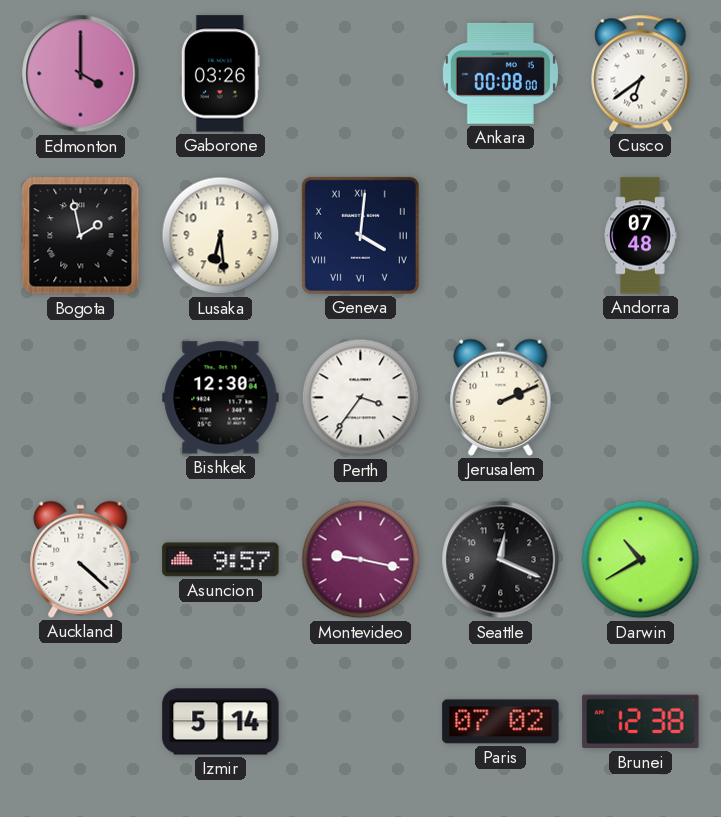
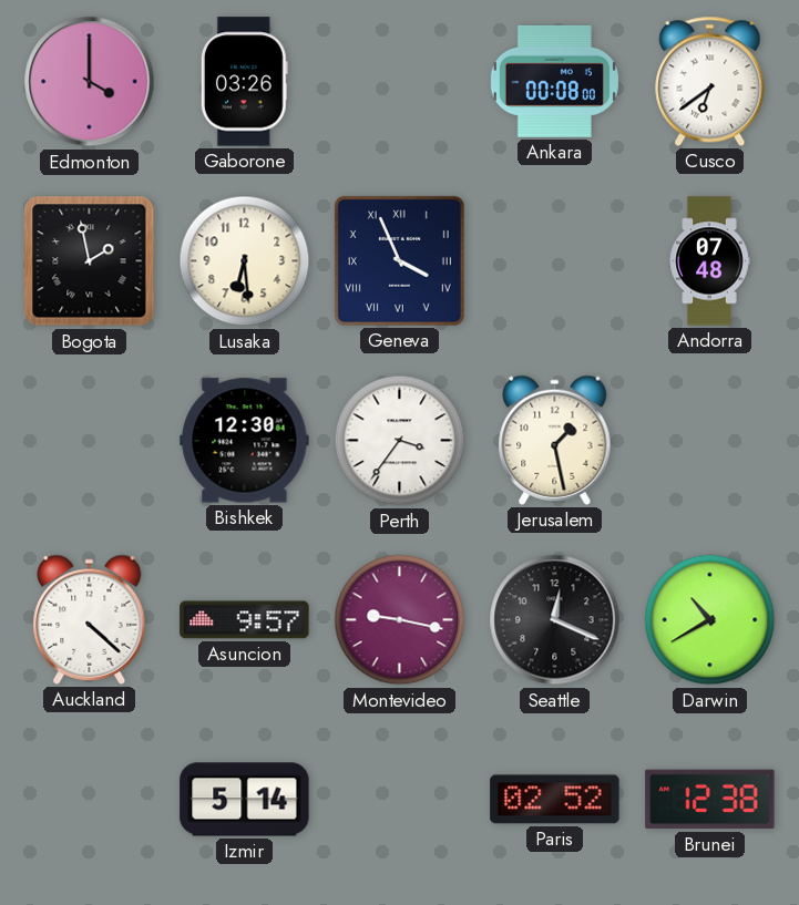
Geneva: 4:01 -> 3:56
Jerusalem: 2:11 -> 1:28
Paris: 07:02 -> 02:52
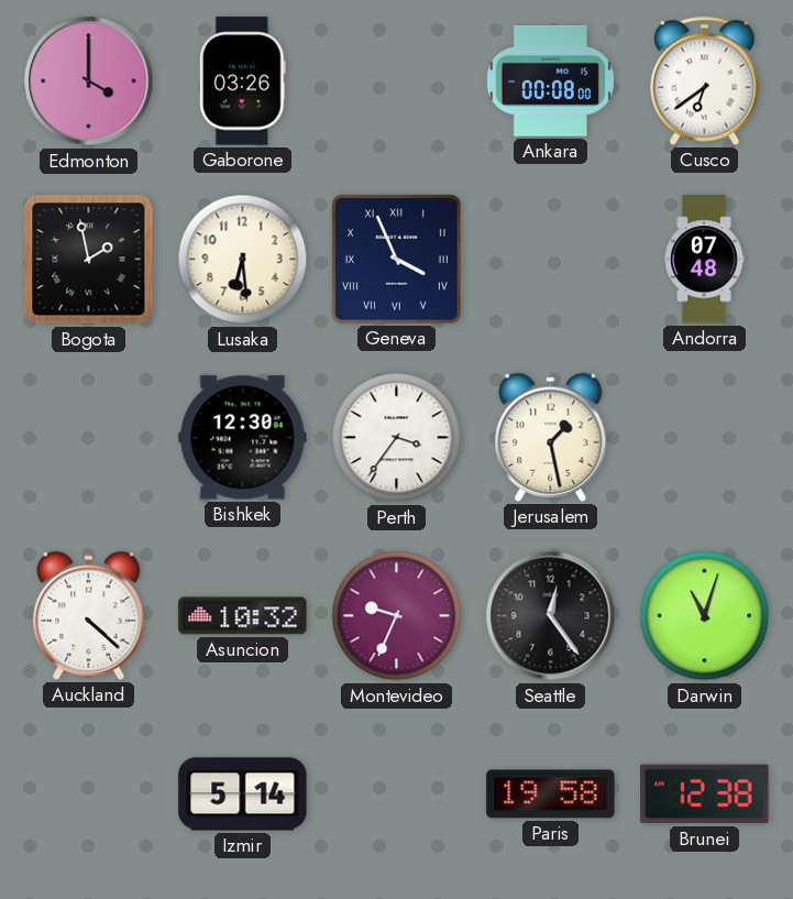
Asuncion: 9:57 -> 10:32
Montevideo: 9:17 -> 9:34
Seattle: 12:19 -> 12:24
Darwin: 10:40 -> 11:03
Paris: 02:52 -> 19:58
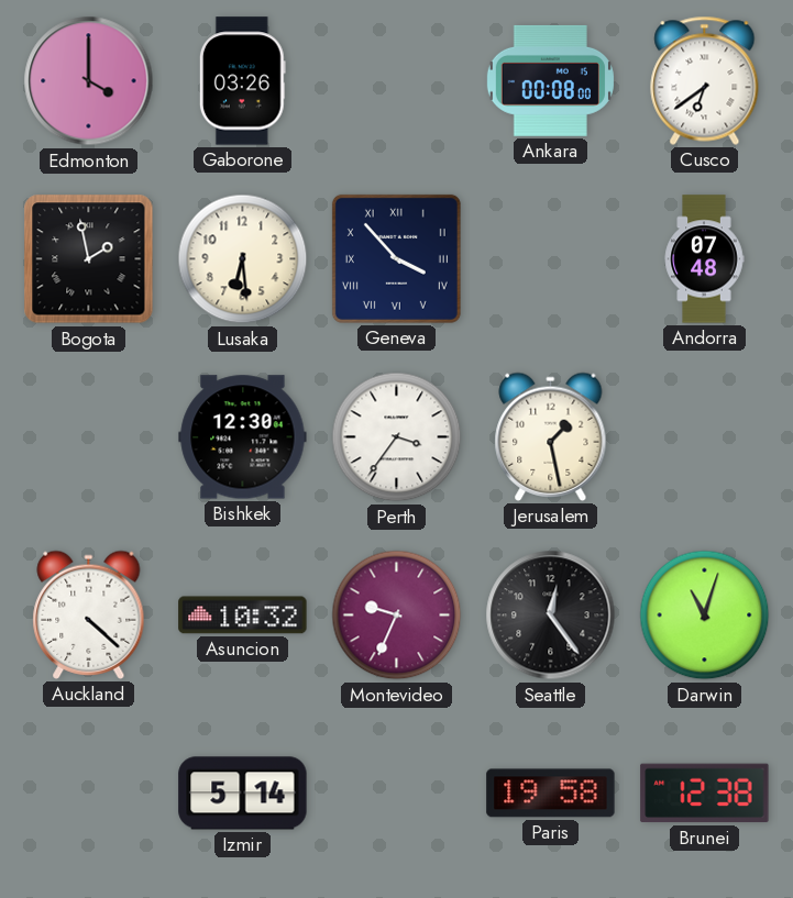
Geneva: 3:56 -> 3:53
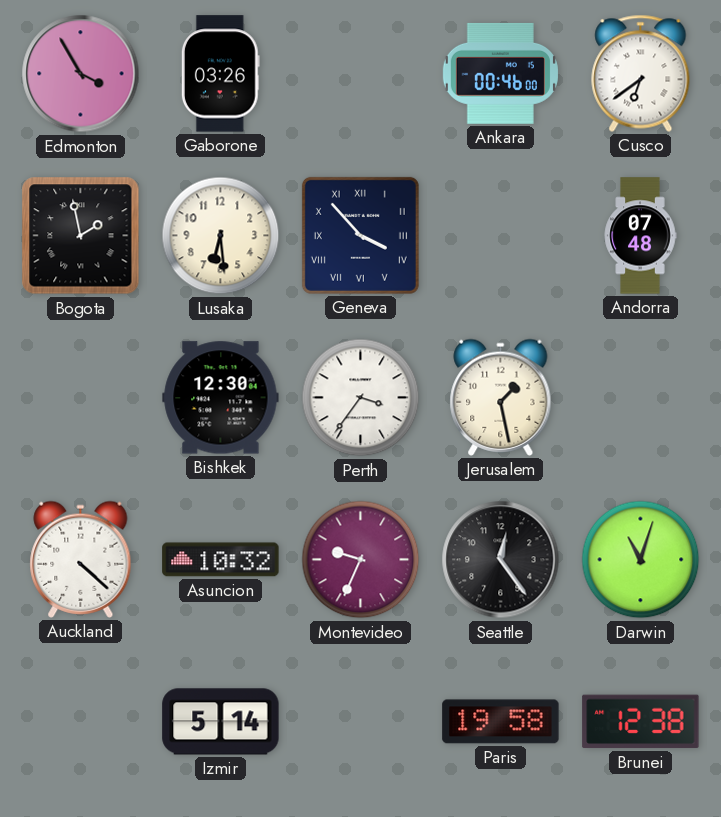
Edmonton: 4:00 -> 3:55
Ankara: 00:08 -> 00:46
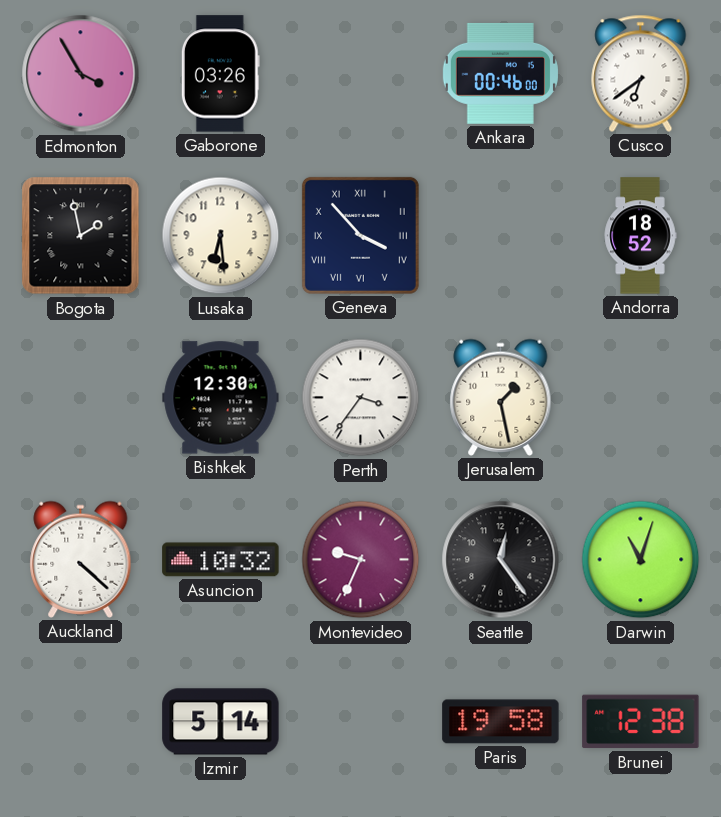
Andorra: 07:48 -> 18:52
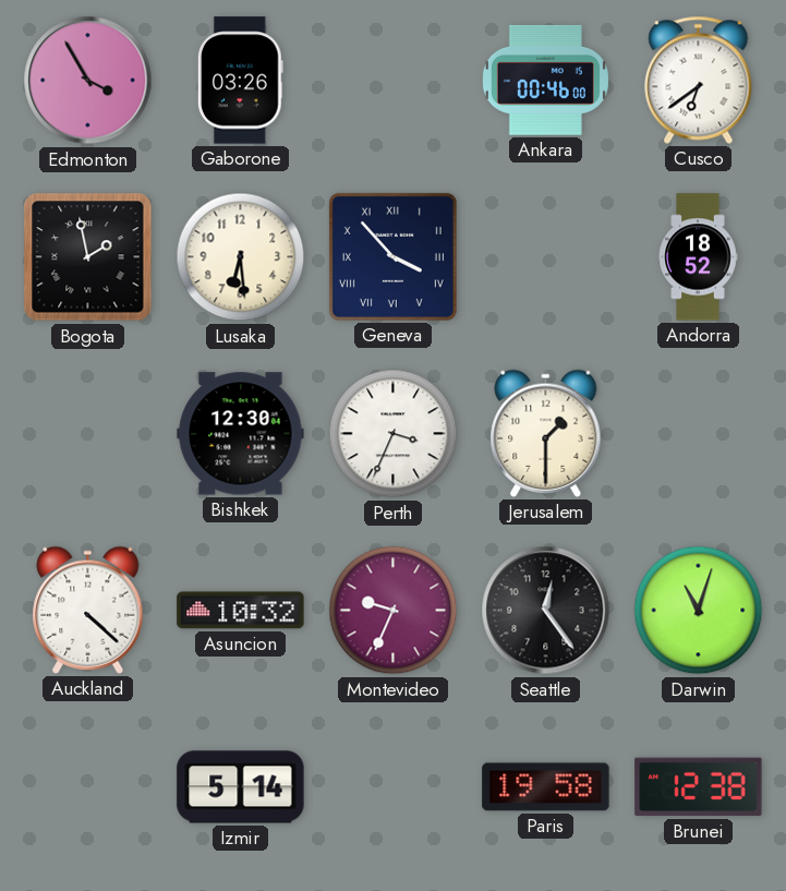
Perth: 3:36 -> 3:34
Jerusalem: 1:28 -> 1:30
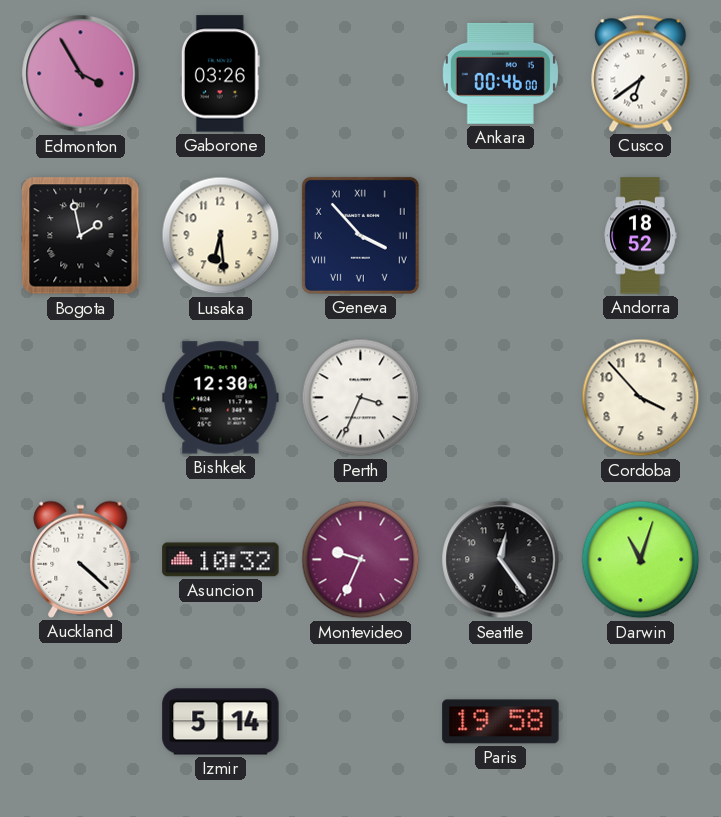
Jerusalem: 1:30 -> none
Cordoba: none -> 3:53
Brunei: 12:38 -> none
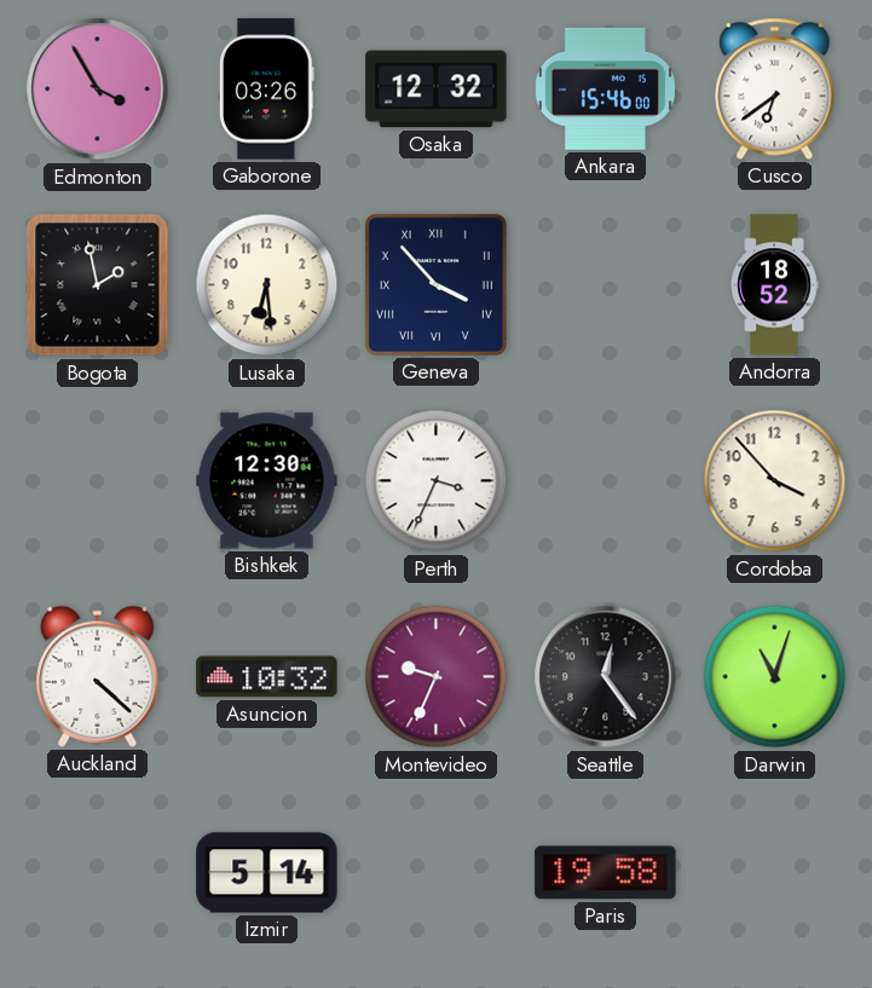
Osaka: none -> 12:32
Ankara: 00:46 -> 15:46
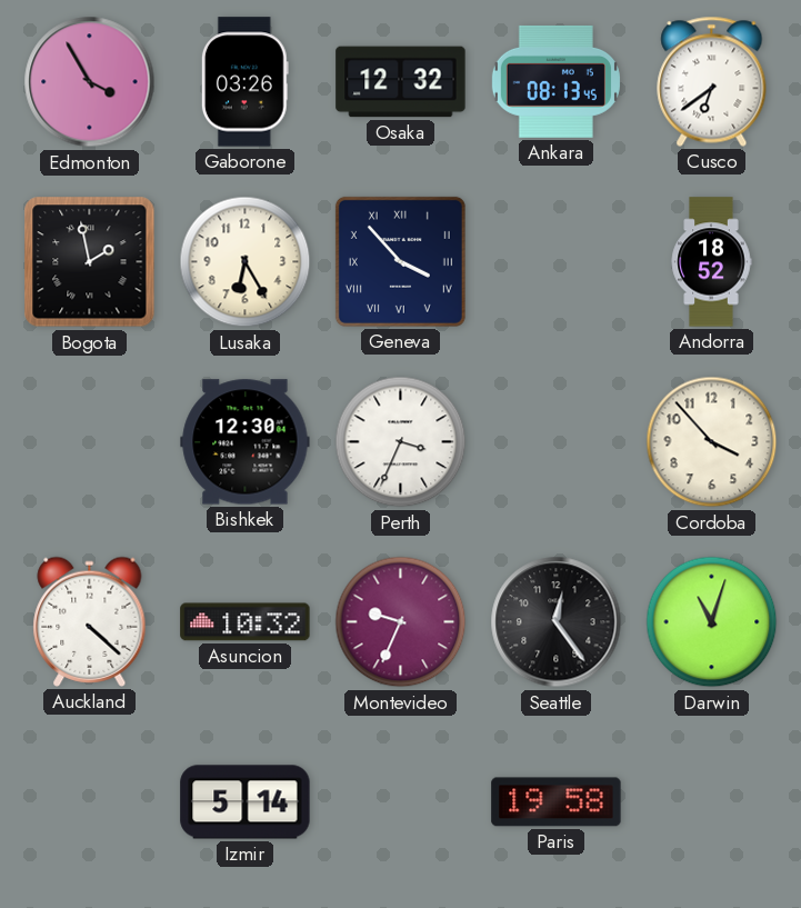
Ankara: 15:46 -> 08:13
Lusaka: 6:29 -> 6:25
